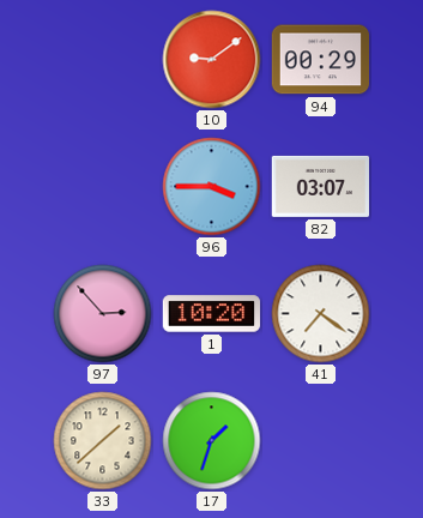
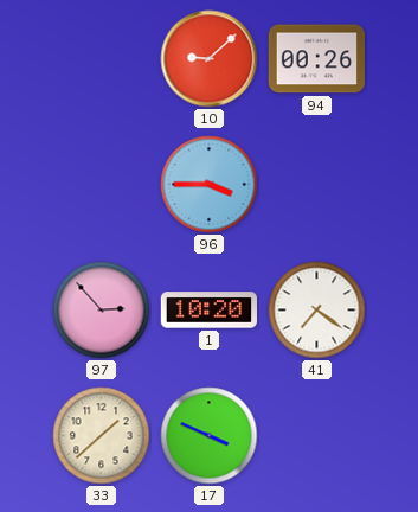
10: 9:09 -> 9:08
94: 00:29 -> 00:26
82: 03:07 -> none
17: 1:33 -> 3:49
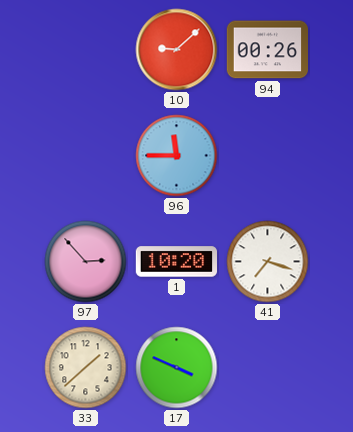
96: 3:45 -> 11:45
41: 7:21 -> 7:18
